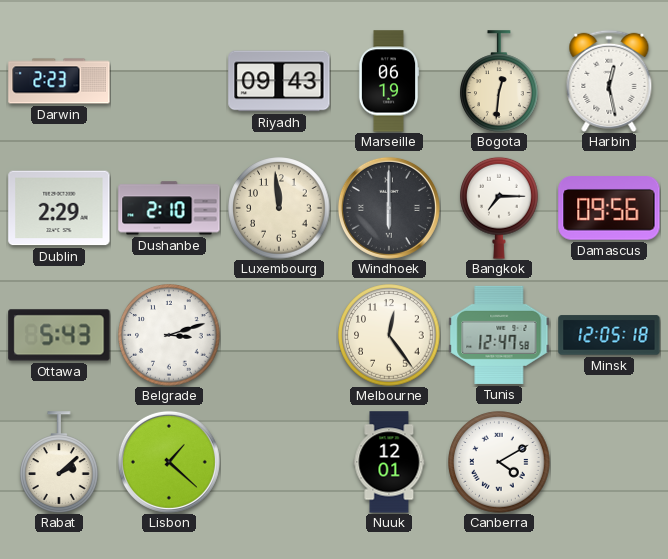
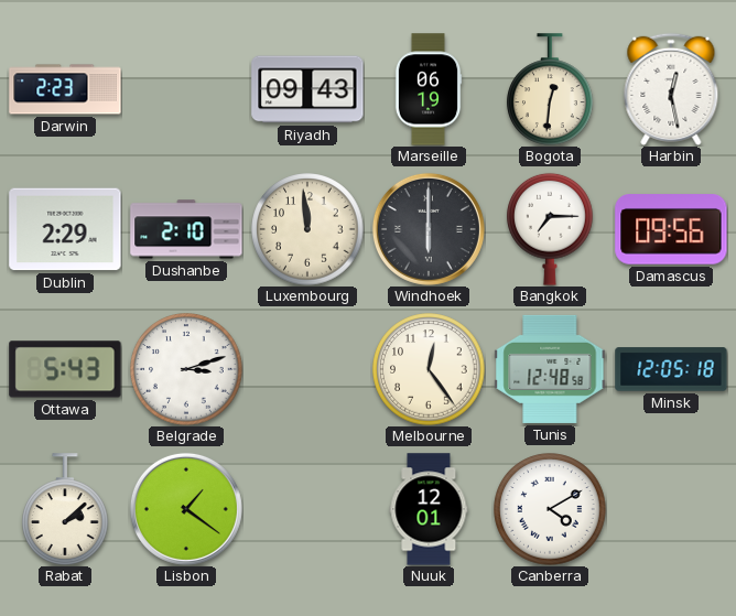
Tunis: 12:47 -> 12:48
Lisbon: 1:22 -> 1:21
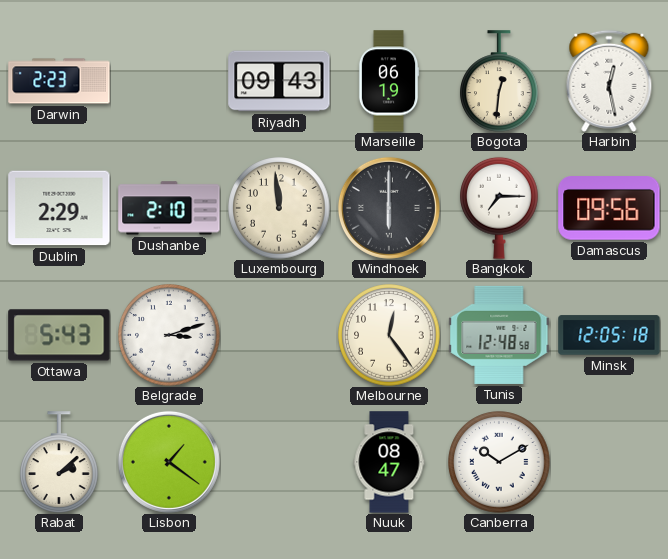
Nuuk: 12:01 -> 08:47
Canberra: 4:10 -> 10:10
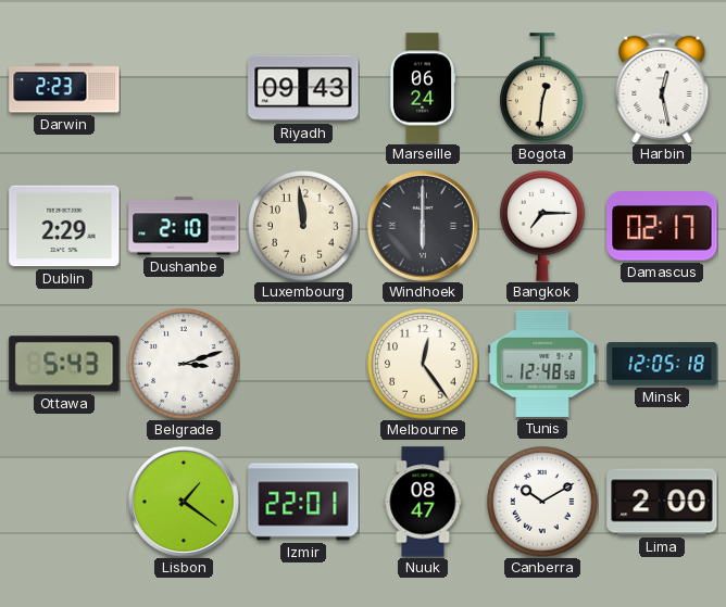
Marseille: 06:19 -> 06:24
Damascus: 09:56 -> 02:17
Rabat: 2:08 -> none
Izmir: none -> 22:01
Lima: none -> 2:00
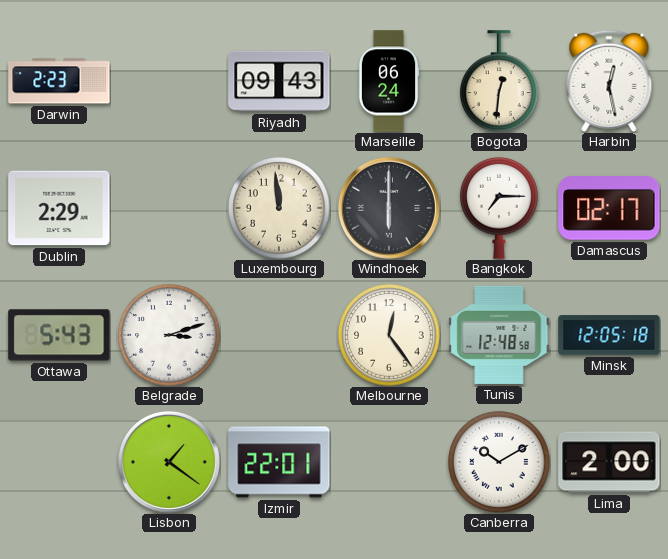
Dushanbe: 2:10 -> none
Nuuk: 08:47 -> none
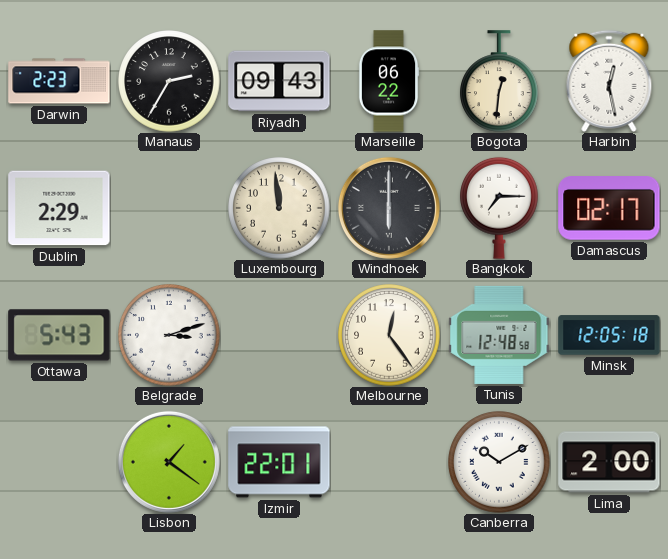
Manaus: none -> 2:35
Marseille: 06:24 -> 06:22
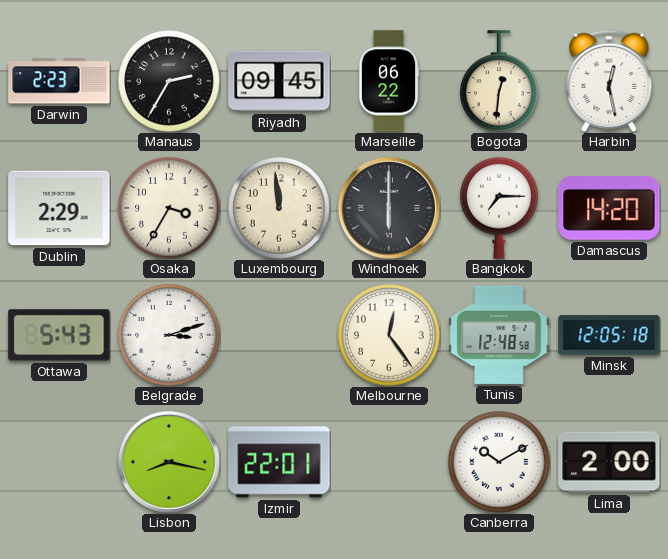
Riyadh: 09:43 -> 09:45
Osaka: none -> 3:35
Damascus: 02:17 -> 14:20
Lisbon: 1:21 -> 8:17
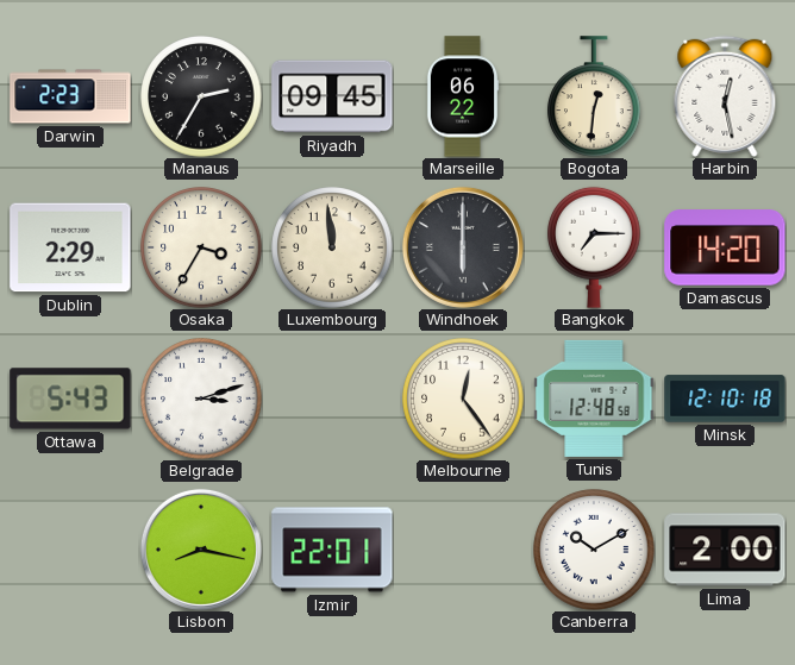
Minsk: 12:05 -> 12:10
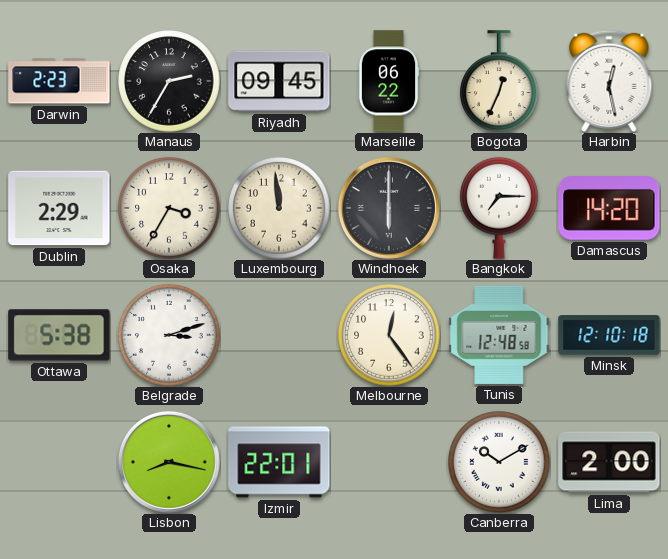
Bogota: 12:31 -> 12:34
Ottawa: 5:43 -> 5:38
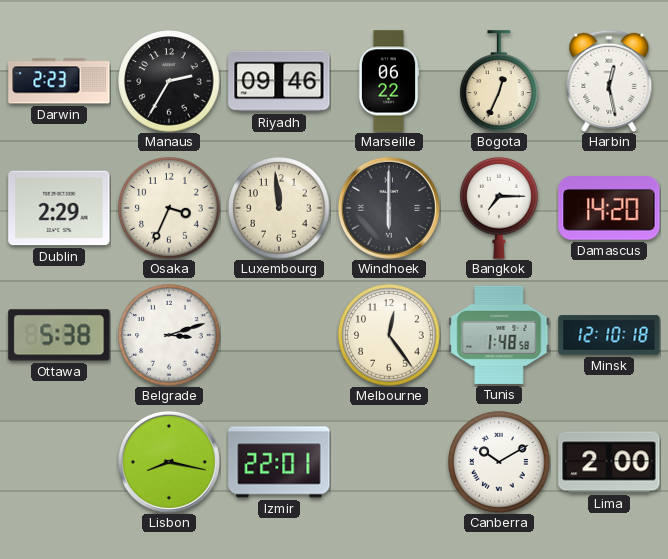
Riyadh: 09:45 -> 09:46
Osaka: 3:35 -> 3:34
Tunis: 12:48 -> 1:48
